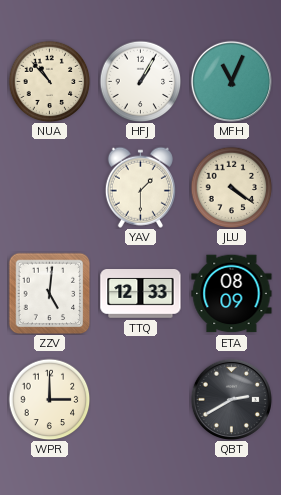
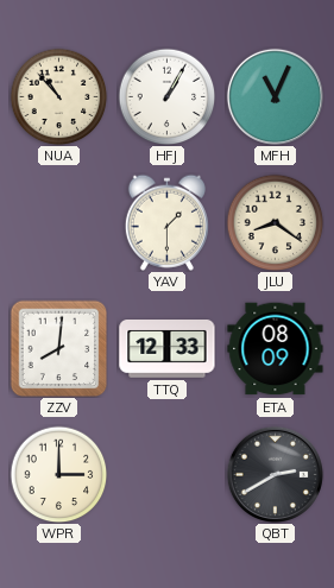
JLU: 4:21 -> 8:21
ZZV: 5:01 -> 8:01
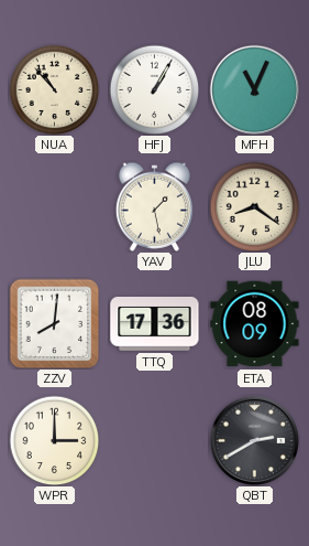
YAV: 1:30 -> 1:28
TTQ: 12:33 -> 17:36
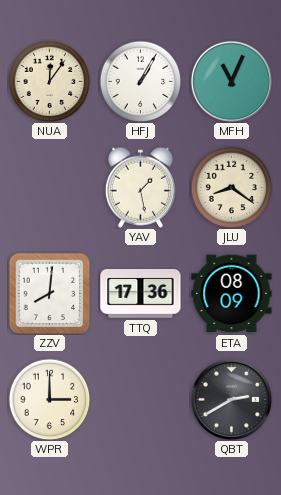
NUA: 10:53 -> 12:06
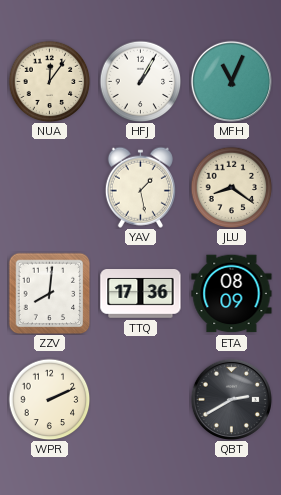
WPR: 3:00 -> 2:11
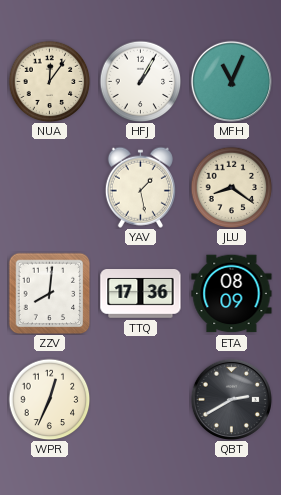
WPR: 2:11 -> 12:34
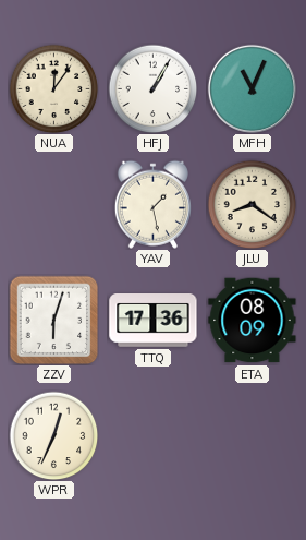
ZZV: 8:01 -> 6:03
QBT: 2:40 -> none
